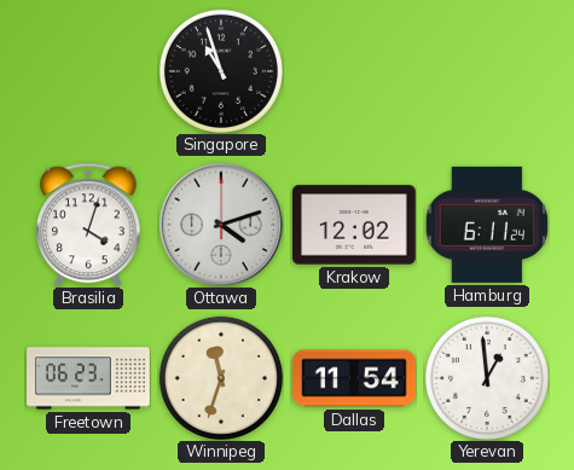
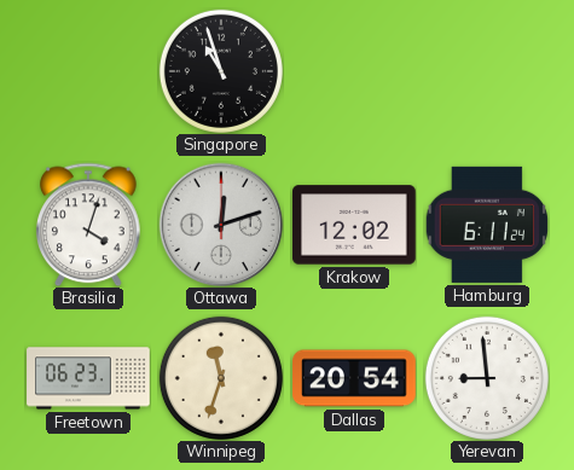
Ottawa: 4:12 -> 12:12
Dallas: 11:54 -> 20:54
Yerevan: 12:59 -> 8:59
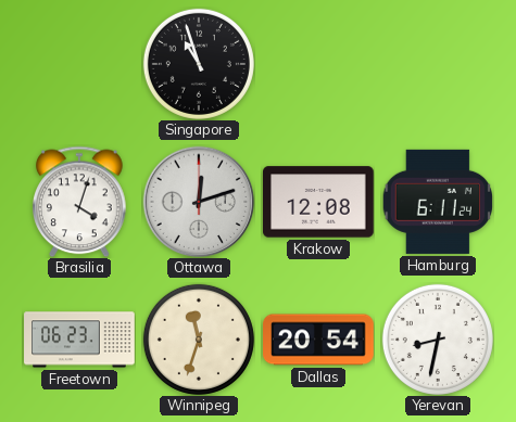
Krakow: 12:02 -> 12:08
Yerevan: 8:59 -> 8:32
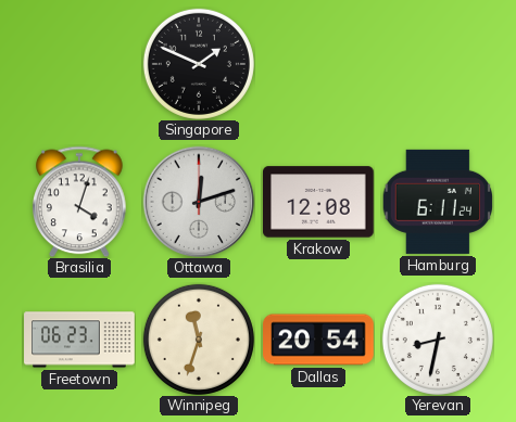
Singapore: 10:57 -> 1:49
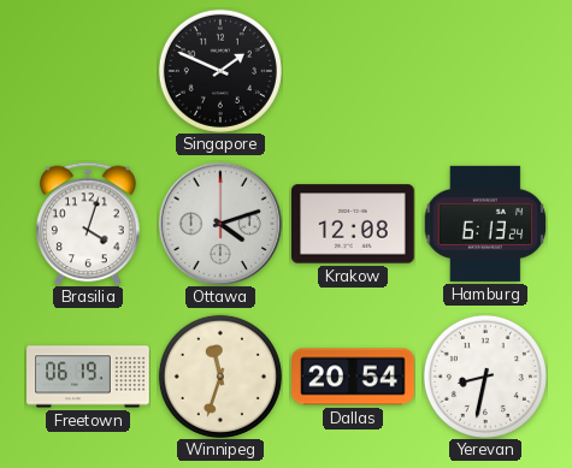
Ottawa: 12:12 -> 4:12
Hamburg: 6:11 -> 6:13
Freetown: 06:23 -> 06:19
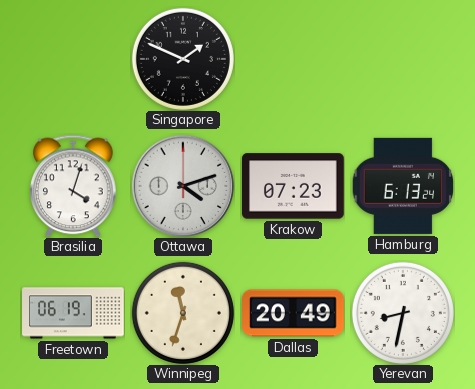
Krakow: 12:08 -> 07:23
Dallas: 20:54 -> 20:49
